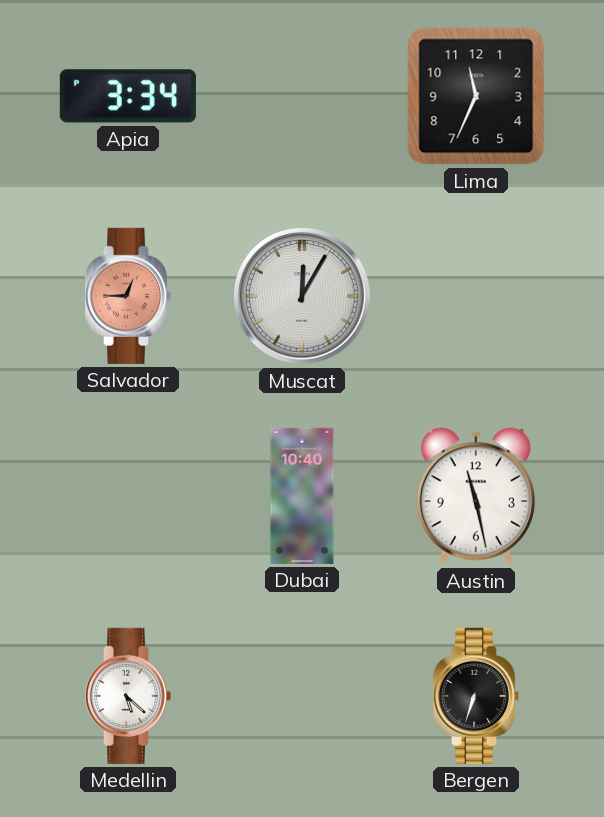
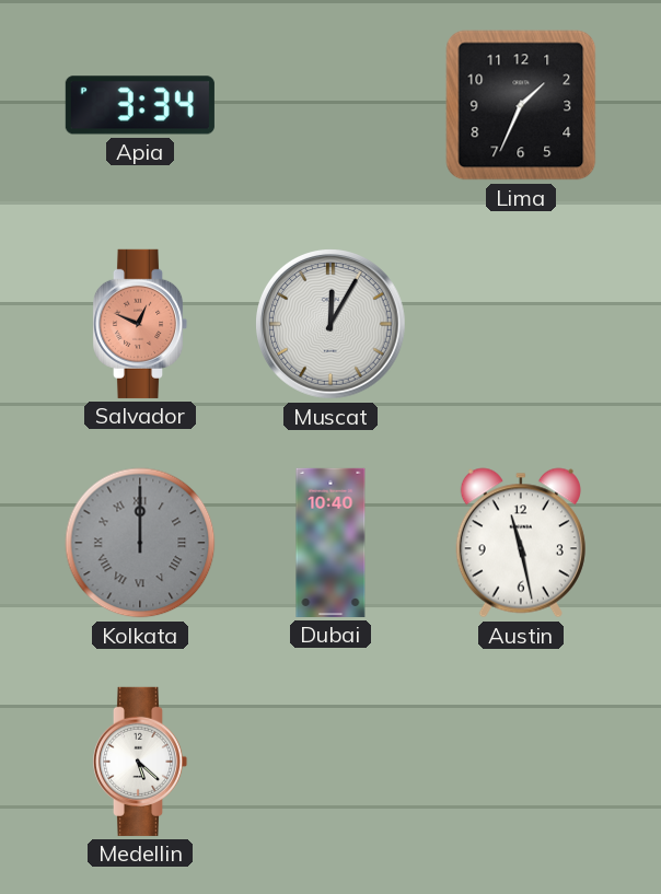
Lima: 11:34 -> 1:34
Salvador: 12:45 -> 12:49
Kolkata: none -> 12:00
Bergen: 6:33 -> none
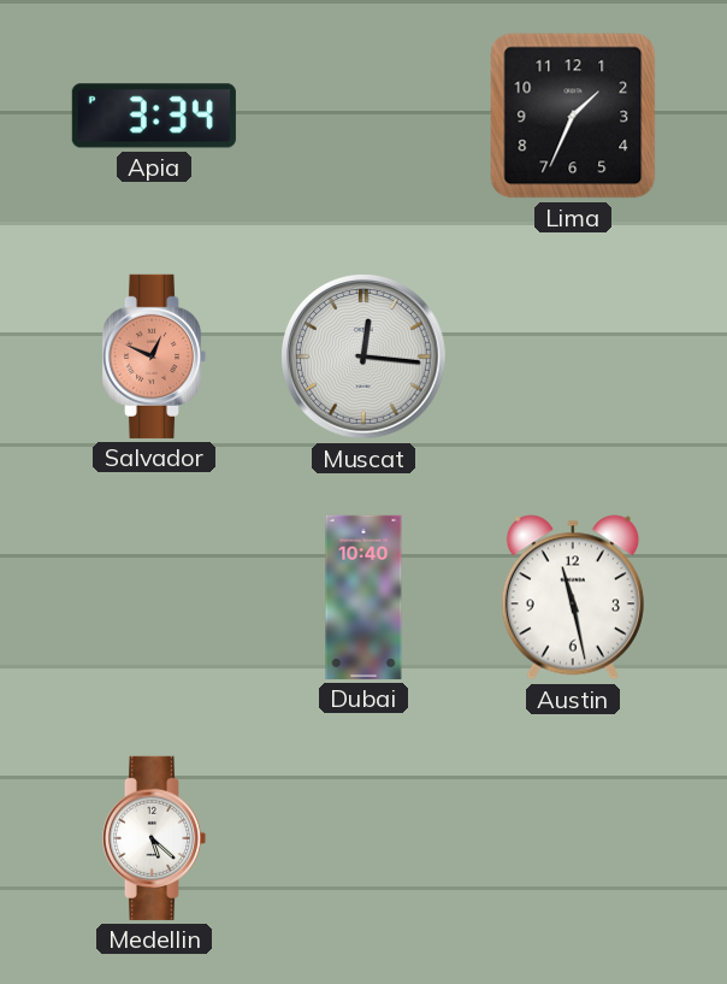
Muscat: 12:05 -> 12:16
Kolkata: 12:00 -> none
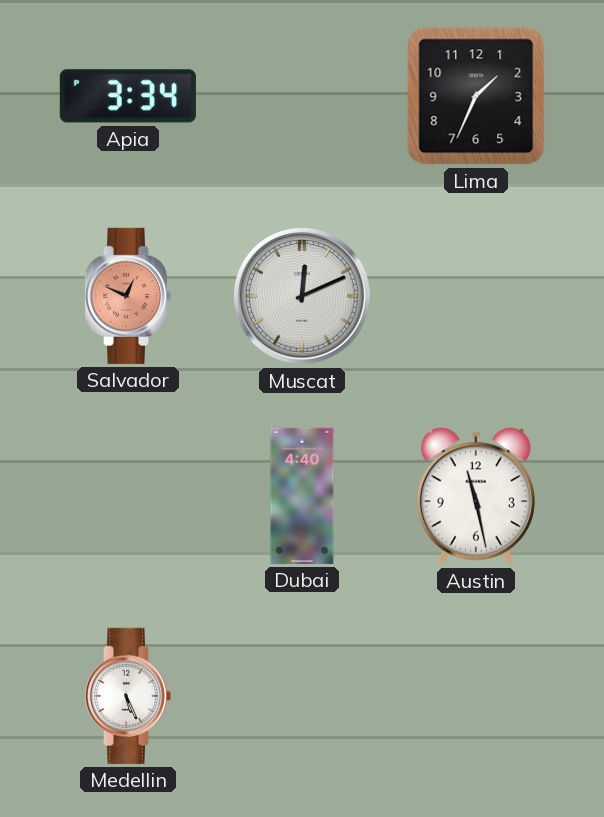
Muscat: 12:16 -> 12:11
Dubai: 10:40 -> 4:40
Medellin: 5:22 -> 5:26
